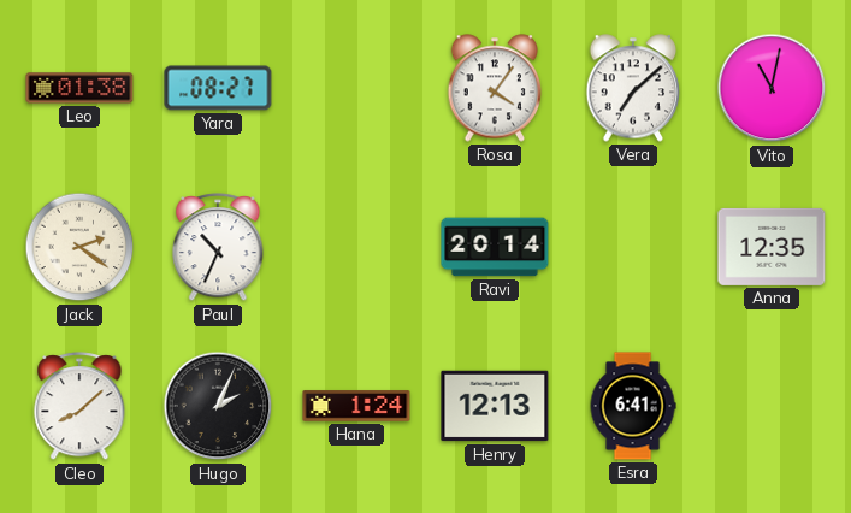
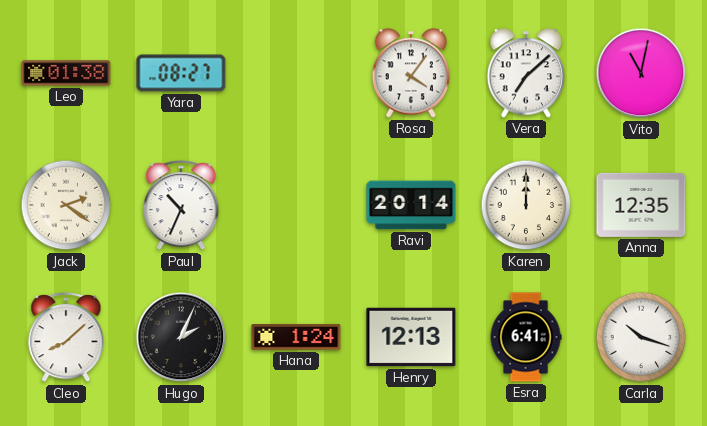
Karen: none -> 12:00
Carla: none -> 10:18
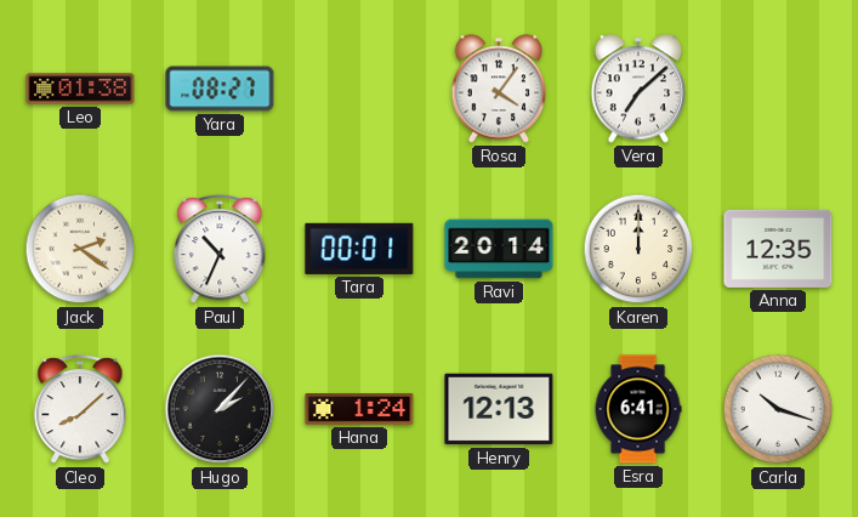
Vito: 11:02 -> none
Tara: none -> 00:01
Hugo: 2:04 -> 2:07
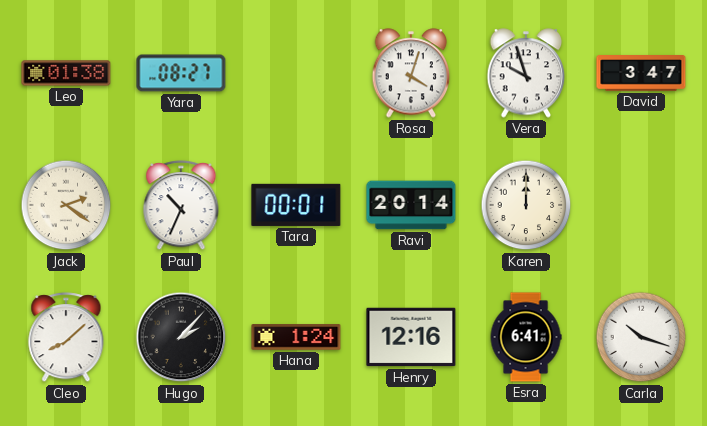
Rosa: 4:06 -> 4:03
Vera: 7:08 -> 9:57
David: none -> 3:47
Anna: 12:35 -> none
Henry: 12:13 -> 12:16
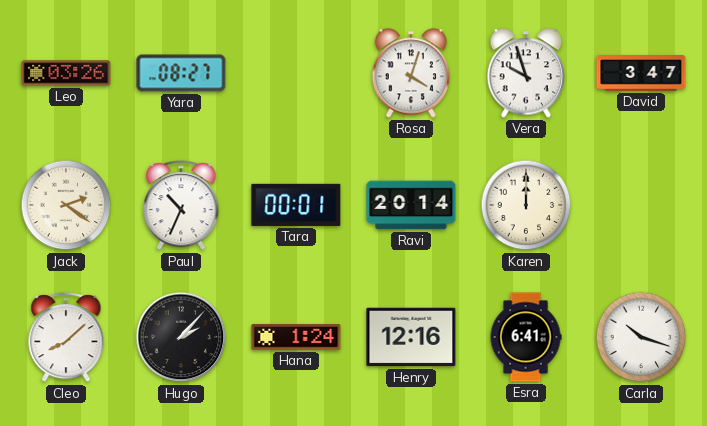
Leo: 01:38 -> 03:26
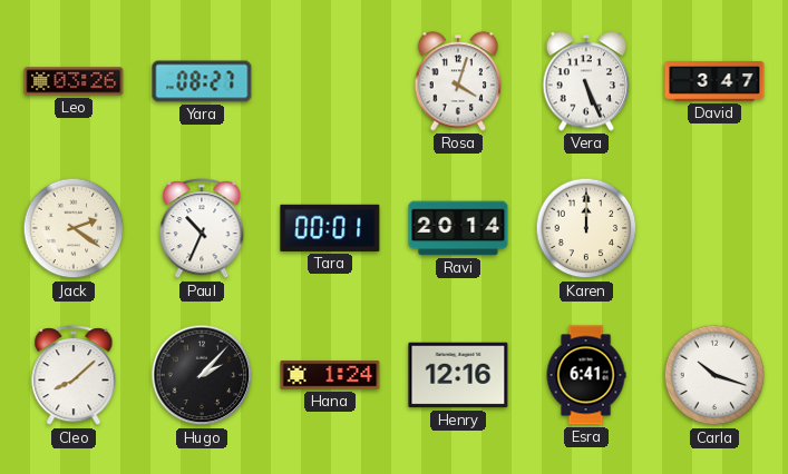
Vera: 9:57 -> 5:26
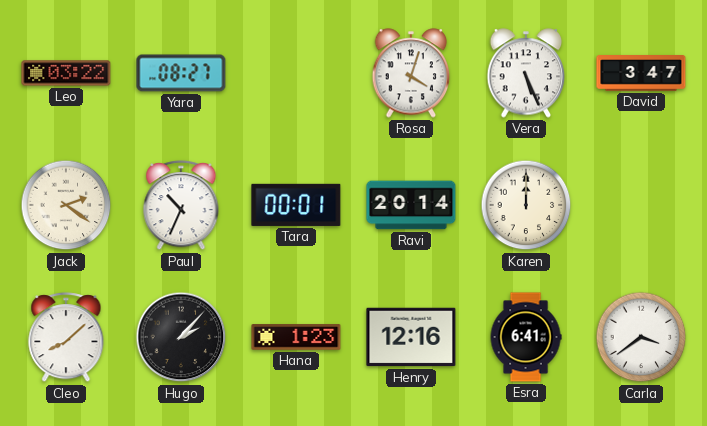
Leo: 03:26 -> 03:22
Hana: 1:24 -> 1:23
Carla: 10:18 -> 3:39
